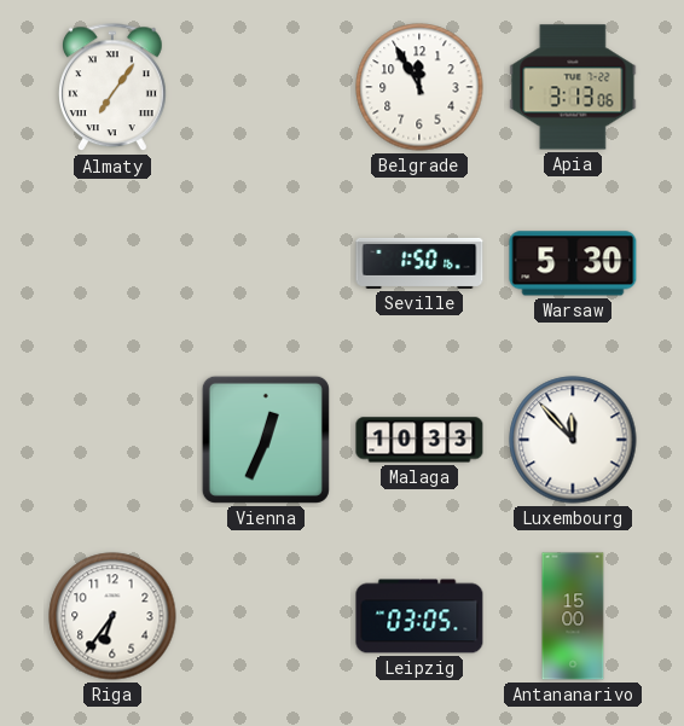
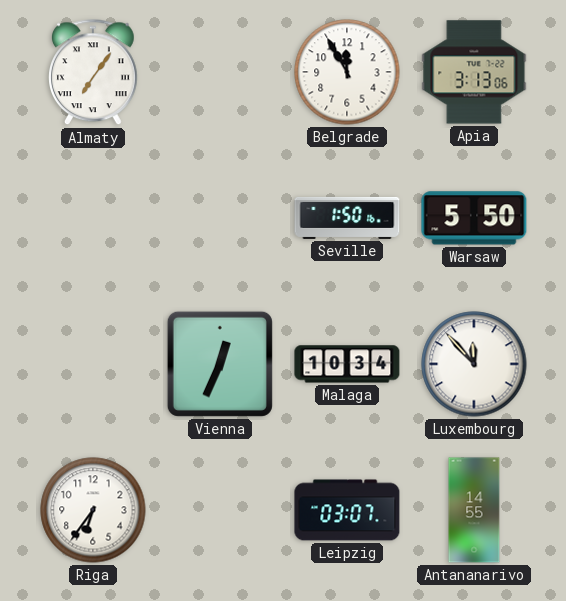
Warsaw: 5:30 -> 5:50
Malaga: 10:33 -> 10:34
Leipzig: 03:05 -> 03:07
Antananarivo: 15:00 -> 14:55
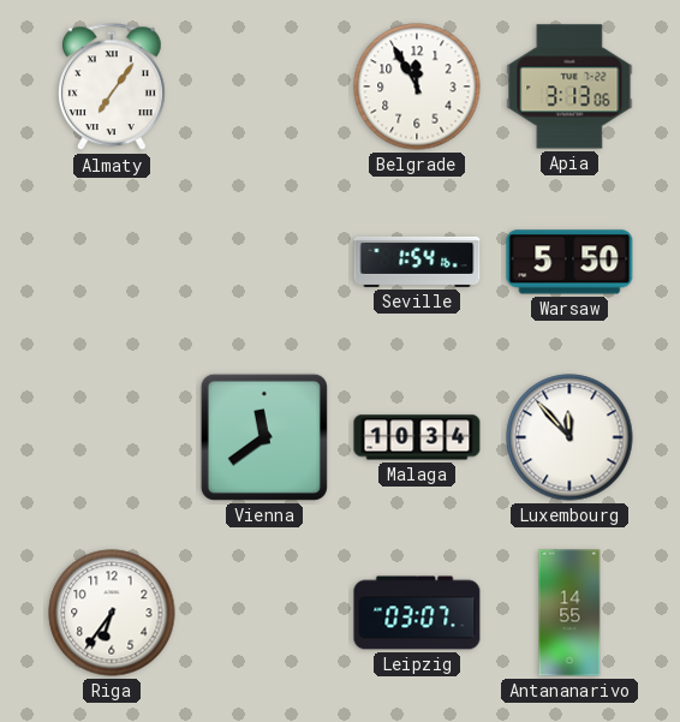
Seville: 1:50 -> 1:54
Vienna: 12:34 -> 11:39
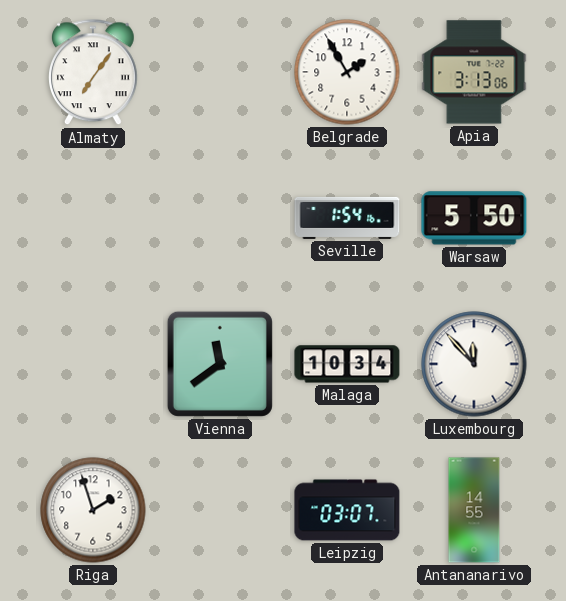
Belgrade: 11:55 -> 1:55
Riga: 6:36 -> 1:57
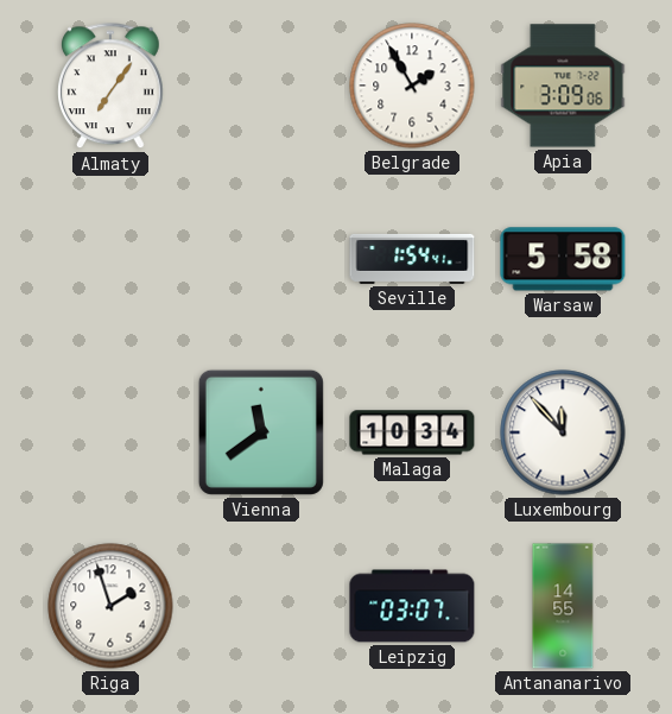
Apia: 3:13 -> 3:09
Seville: 1:54:16 -> 1:54:41
Warsaw: 5:50 -> 5:58
